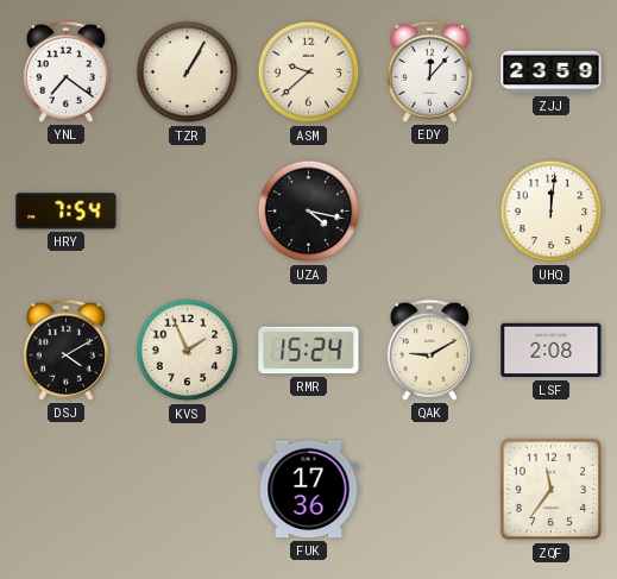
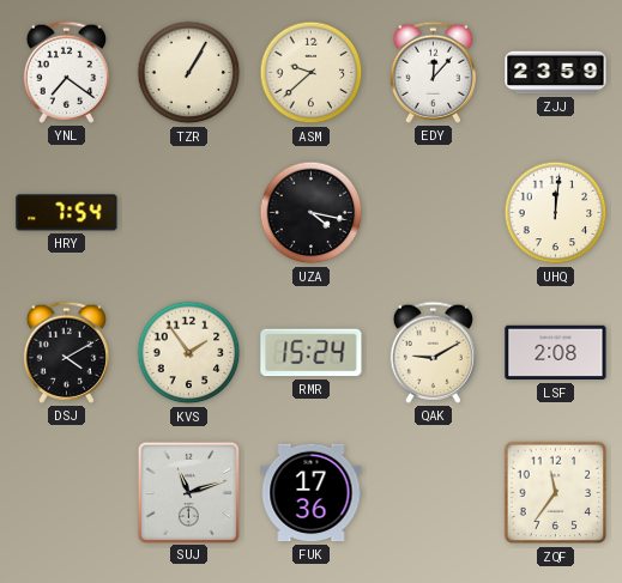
KVS: 1:56 -> 1:54
SUJ: none -> 11:12
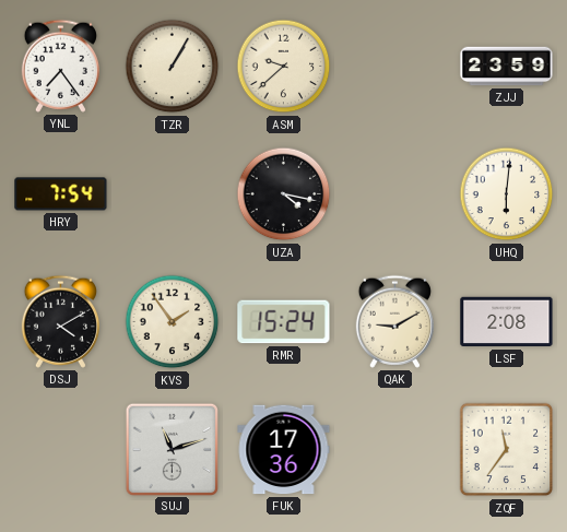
YNL: 7:21 -> 7:24
EDY: 12:07 -> none
UHQ: 12:01 -> 6:01
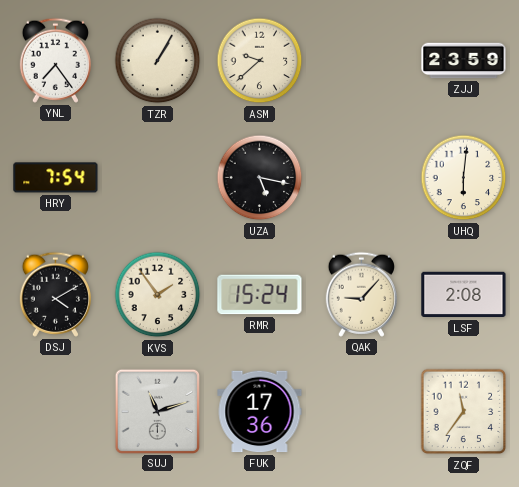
UZA: 4:17 -> 5:17
QAK: 9:10 -> 9:07
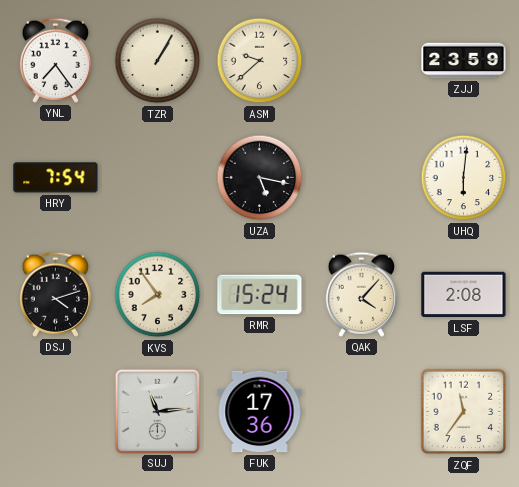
DSJ: 4:10 -> 4:12
KVS: 1:54 -> 7:54
QAK: 9:07 -> 4:07
SUJ: 11:12 -> 11:14
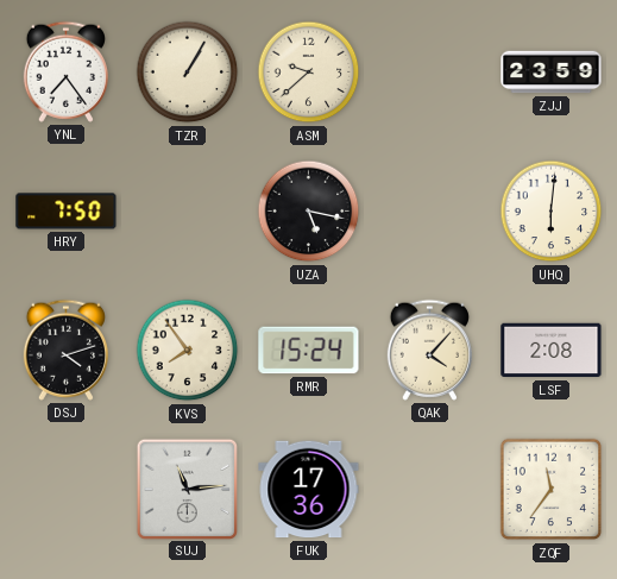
HRY: 7:54 -> 7:50
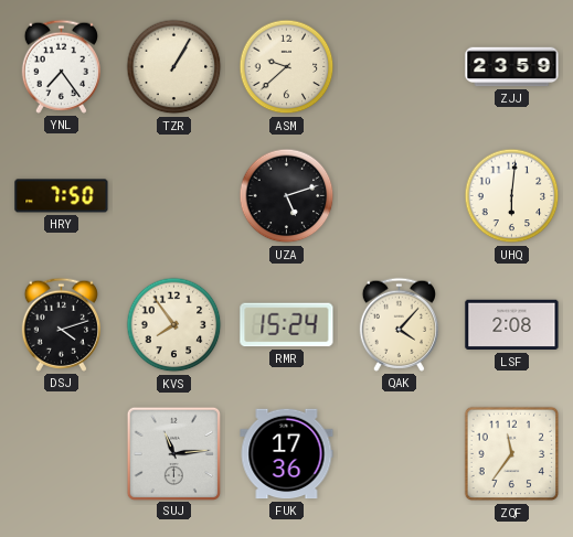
UZA: 5:17 -> 5:12
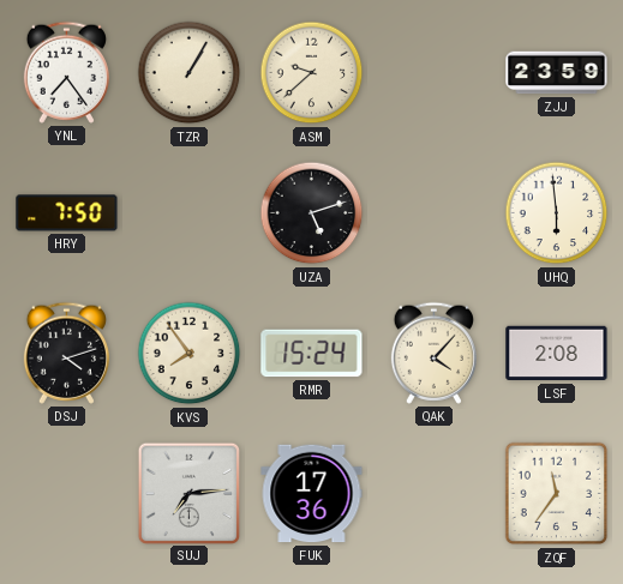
UHQ: 6:01 -> 5:59
SUJ: 11:14 -> 7:14
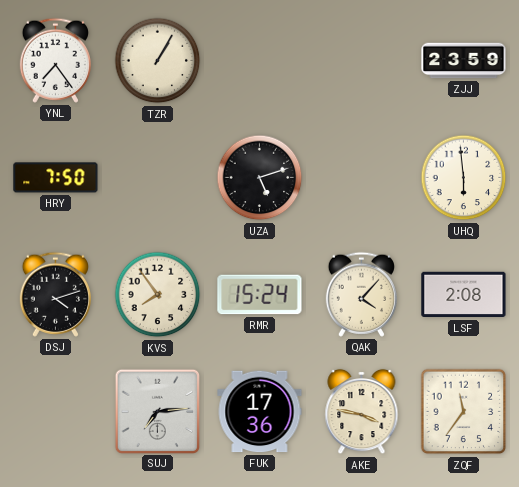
ASM: 9:38 -> none
AKE: none -> 3:47
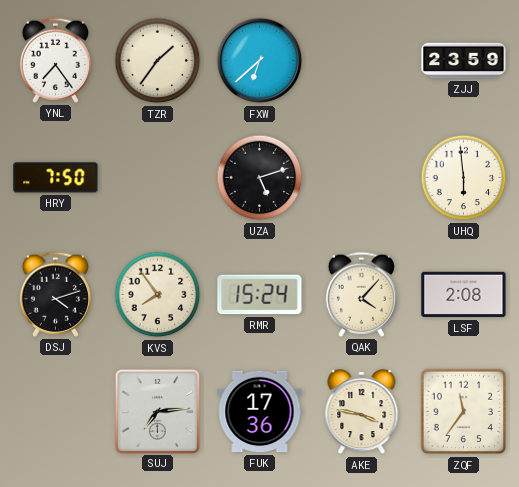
TZR: 1:05 -> 1:36
FXW: none -> 6:38
